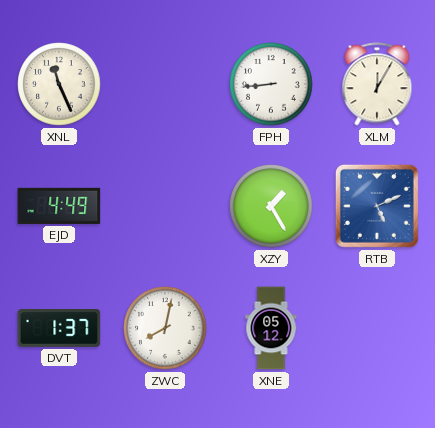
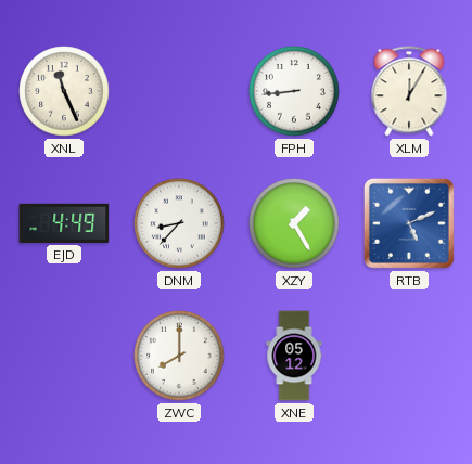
DNM: none -> 8:37
DVT: 1:37 -> none
ZWC: 8:02 -> 8:00
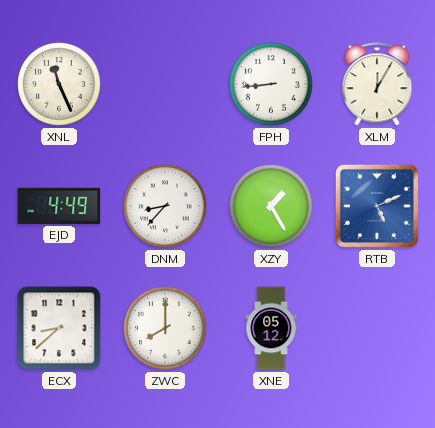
ECX: none -> 8:38
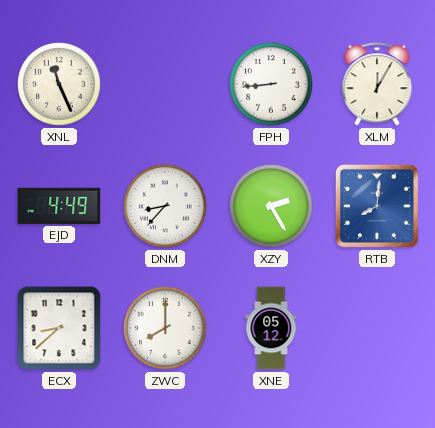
XZY: 1:25 -> 2:25
RTB: 5:11 -> 8:01
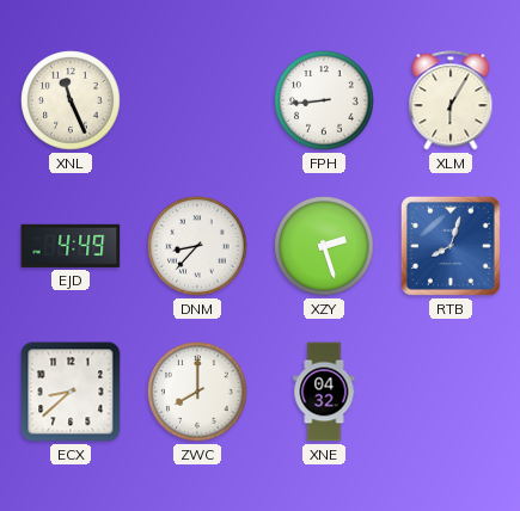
XLM: 12:05 -> 6:05
XZY: 2:25 -> 2:27
RTB: 8:01 -> 8:03
XNE: 05:12 -> 04:32
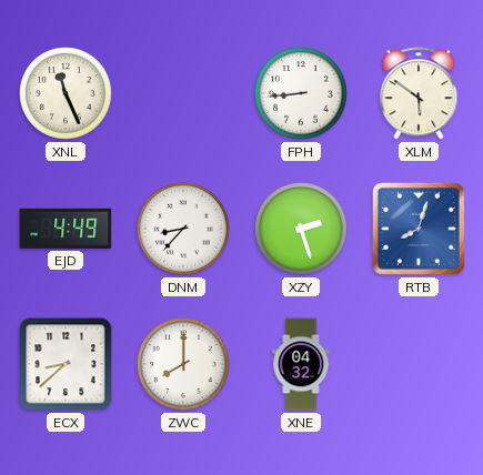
XLM: 6:05 -> 5:51
